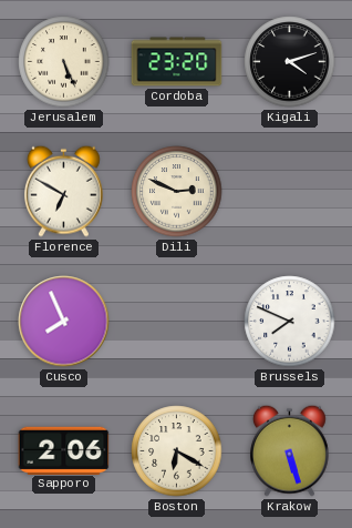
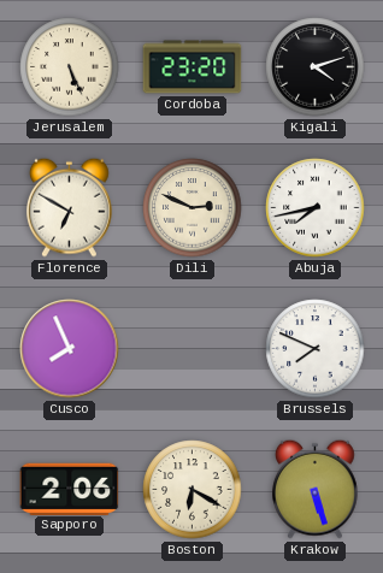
Abuja: none -> 7:43
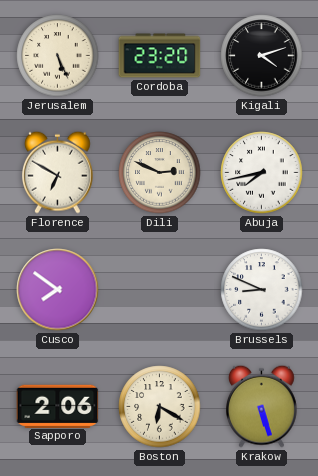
Cusco: 7:56 -> 7:51
Brussels: 7:49 -> 8:49
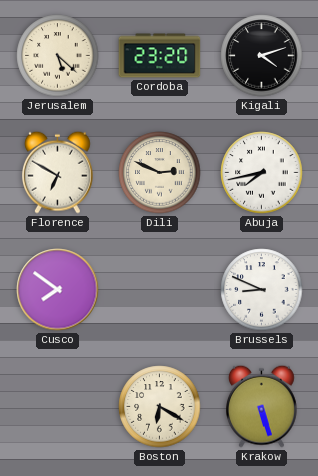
Jerusalem: 5:26 -> 5:22
Sapporo: 2:06 -> none
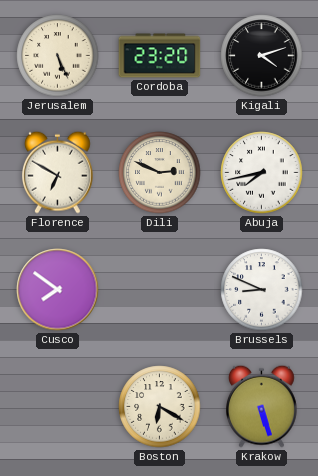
Jerusalem: 5:22 -> 5:26
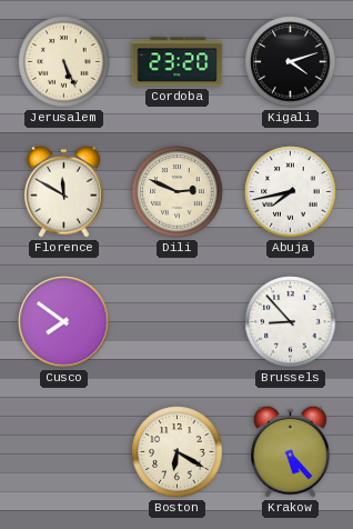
Florence: 6:50 -> 11:50
Brussels: 8:49 -> 8:53
Krakow: 5:27 -> 5:23
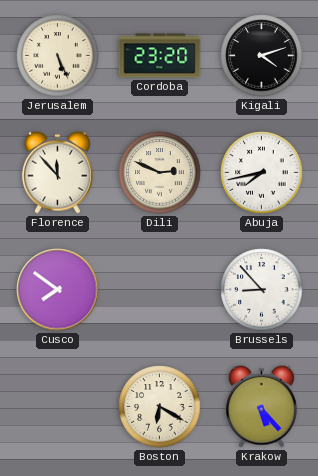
Florence: 11:50 -> 11:53
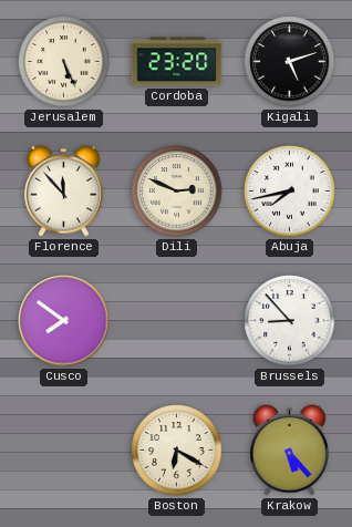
Kigali: 4:12 -> 5:12
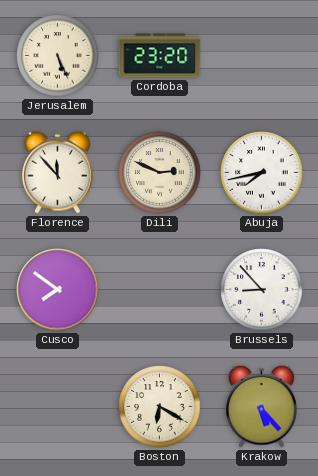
Kigali: 5:12 -> none
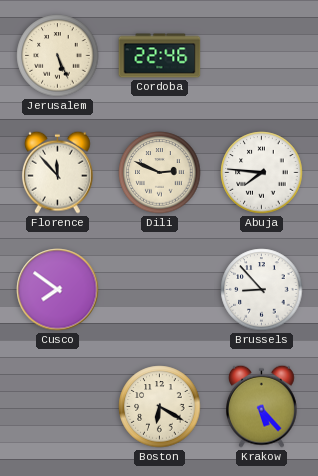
Cordoba: 23:20 -> 22:46
Abuja: 7:43 -> 7:46
